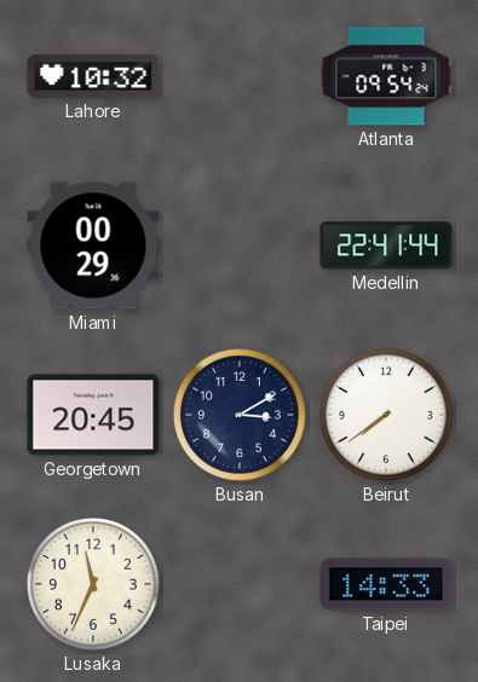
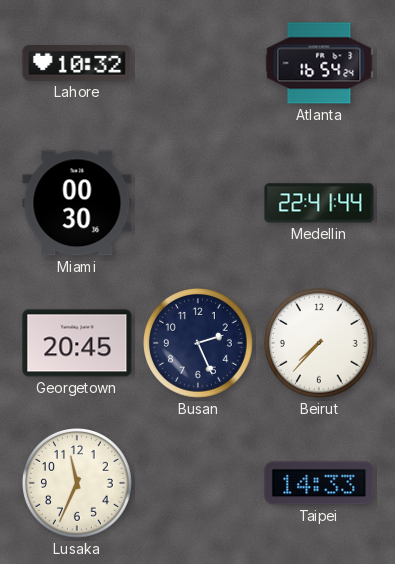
Atlanta: 09:54 -> 16:54
Miami: 00:29 -> 00:30
Busan: 3:10 -> 2:26
Beirut: 7:39 -> 7:37
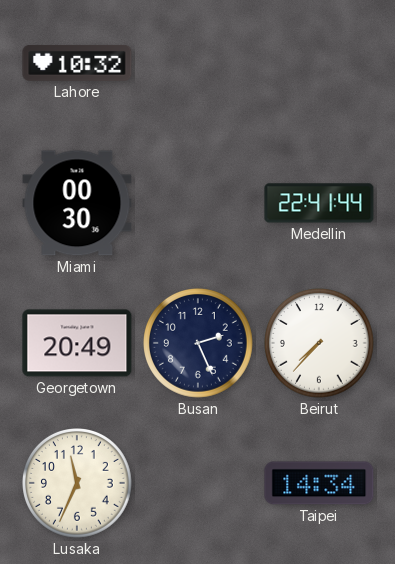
Atlanta: 16:54 -> none
Georgetown: 20:45 -> 20:49
Taipei: 14:33 -> 14:34
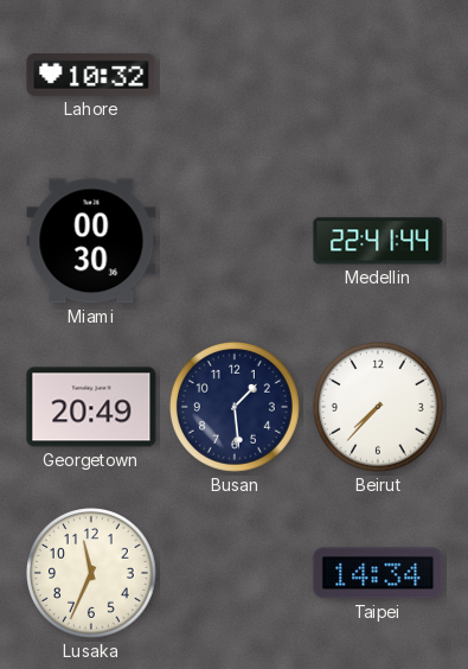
Busan: 2:26 -> 1:29
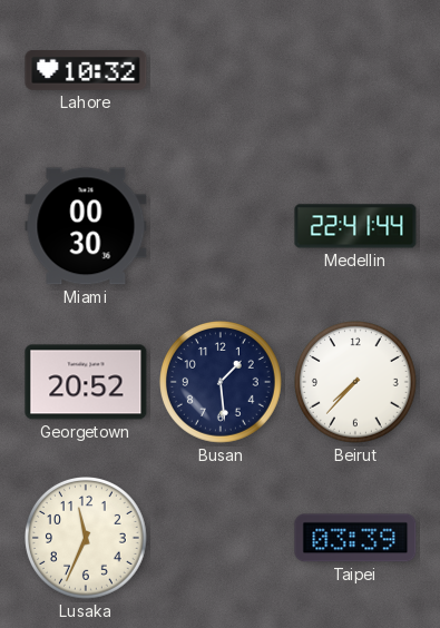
Georgetown: 20:49 -> 20:52
Taipei: 14:34 -> 03:39
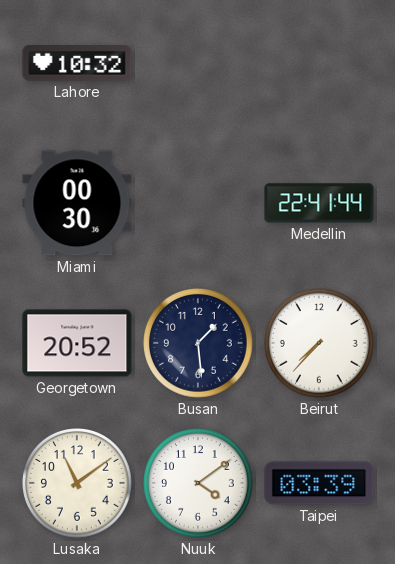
Lusaka: 11:34 -> 11:09
Nuuk: none -> 4:09
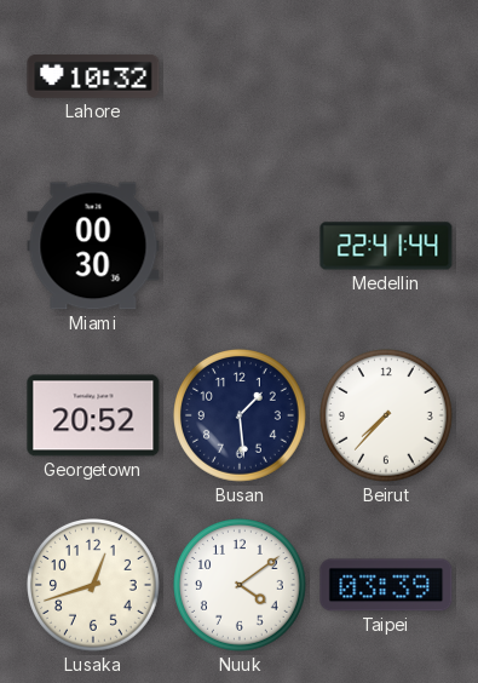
Lusaka: 11:09 -> 12:42
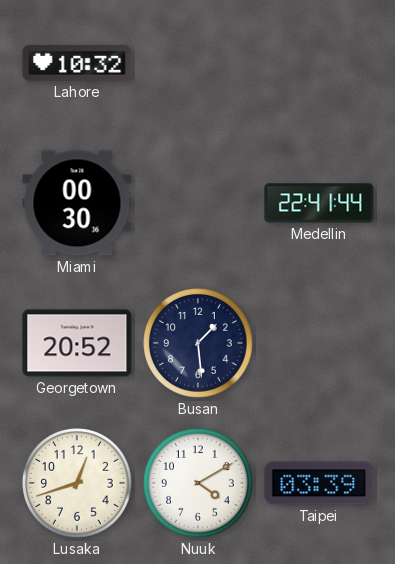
Beirut: 7:37 -> none
Nuuk: 4:09 -> 4:10
